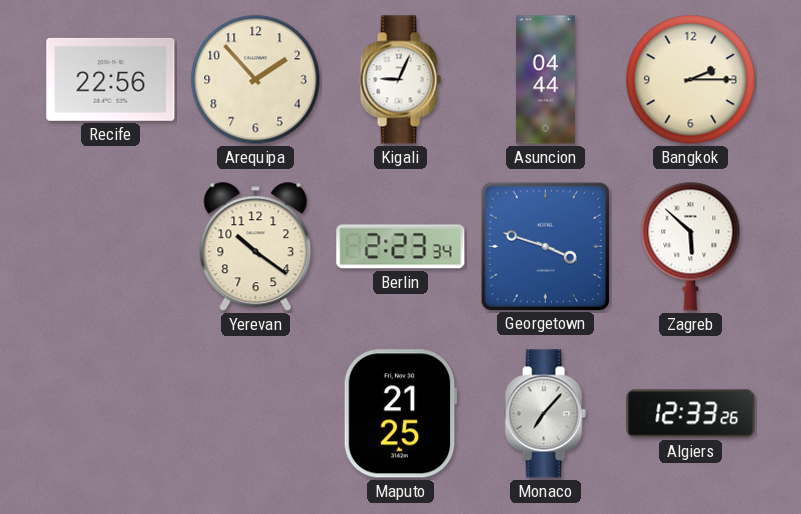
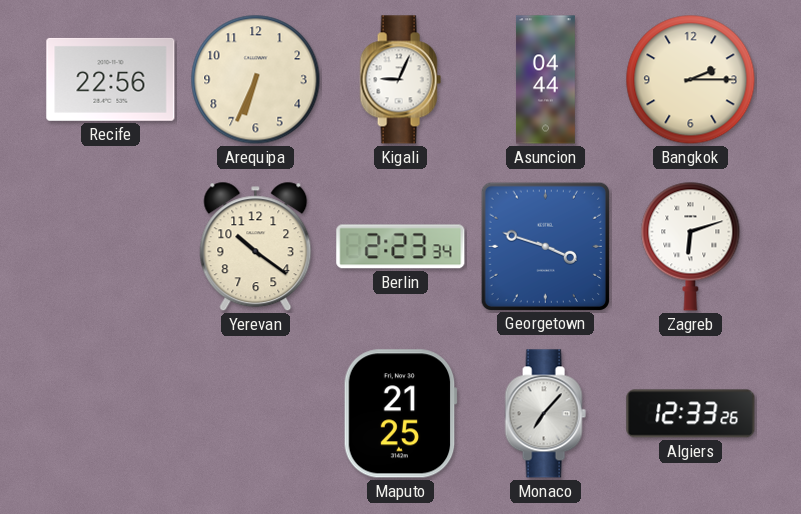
Arequipa: 1:53 -> 6:34
Zagreb: 5:52 -> 6:12
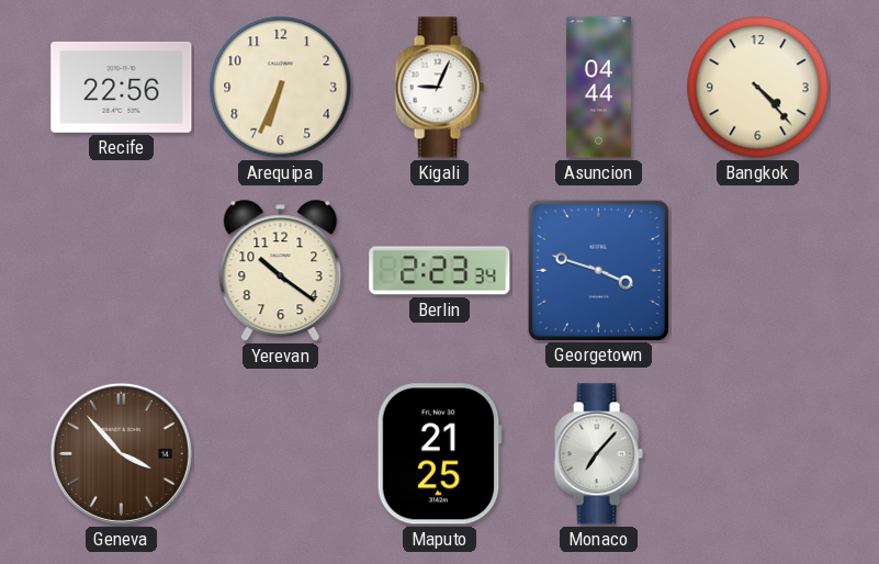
Bangkok: 2:15 -> 4:23
Zagreb: 6:12 -> none
Geneva: none -> 3:53
Algiers: 12:33 -> none
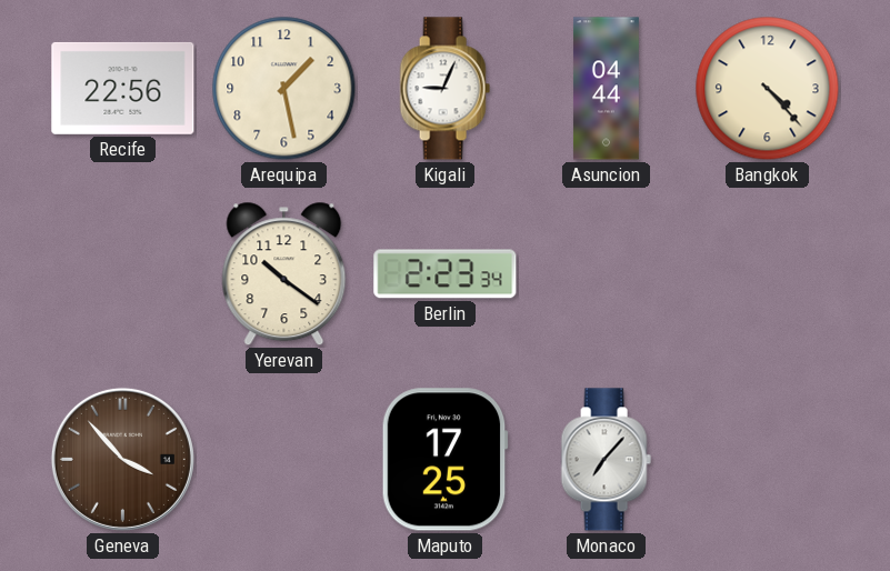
Arequipa: 6:34 -> 1:28
Georgetown: 3:48 -> none
Maputo: 21:25 -> 17:25
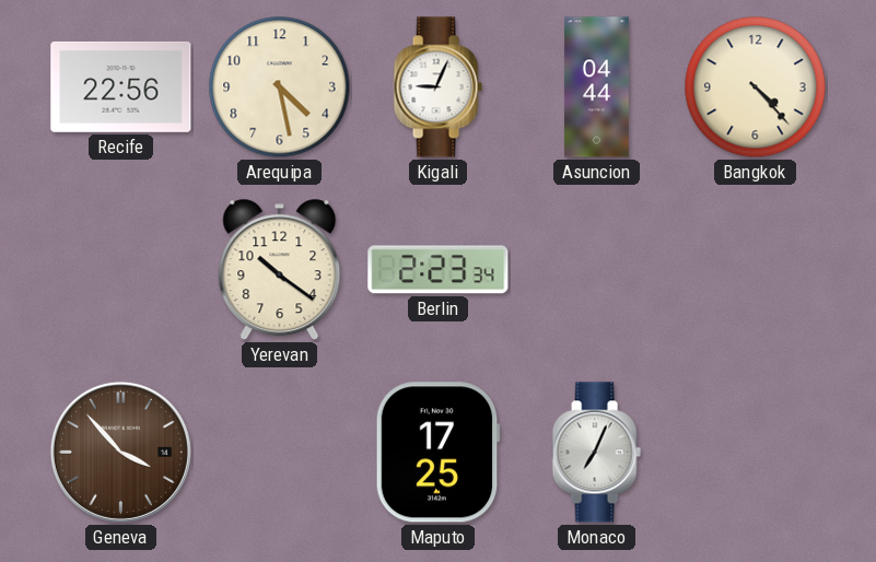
Arequipa: 1:28 -> 4:28
Monaco: 7:07 -> 7:04
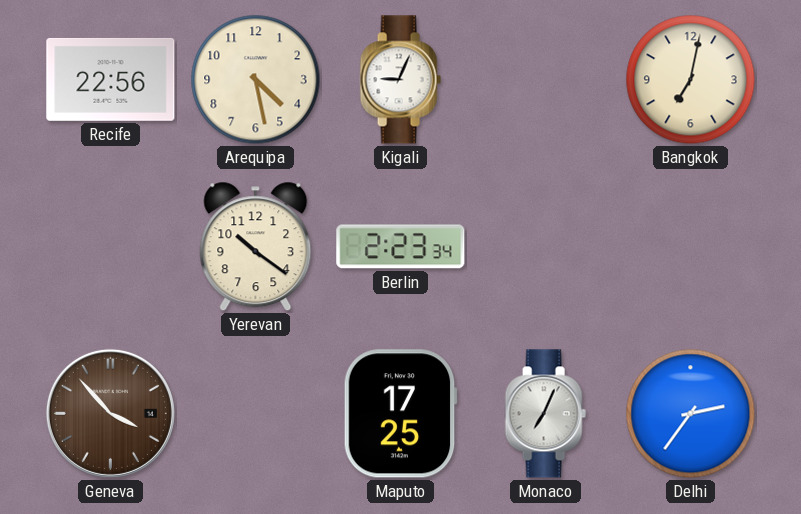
Asuncion: 04:44 -> none
Bangkok: 4:23 -> 7:02
Delhi: none -> 2:36
